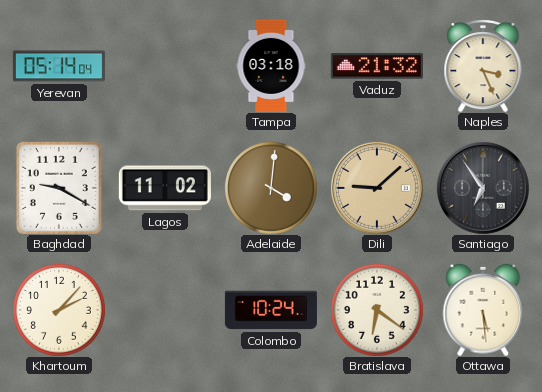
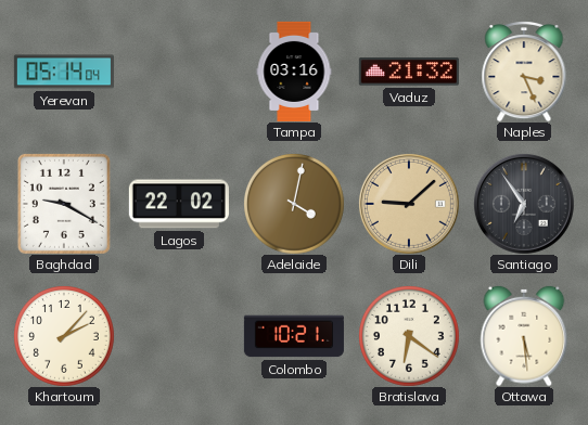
Tampa: 03:18 -> 03:16
Lagos: 11:02 -> 22:02
Adelaide: 4:01 -> 4:02
Colombo: 10:24 -> 10:21
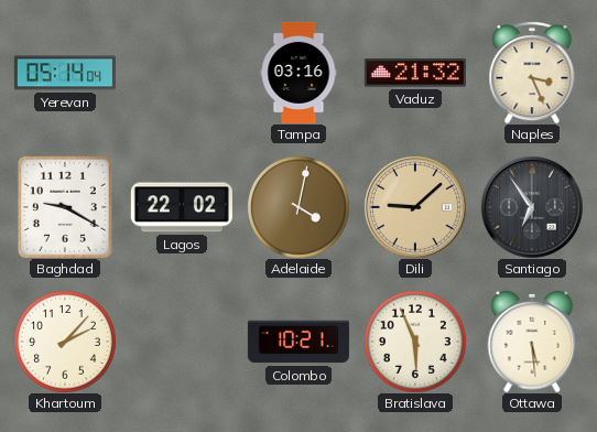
Bratislava: 6:21 -> 5:56
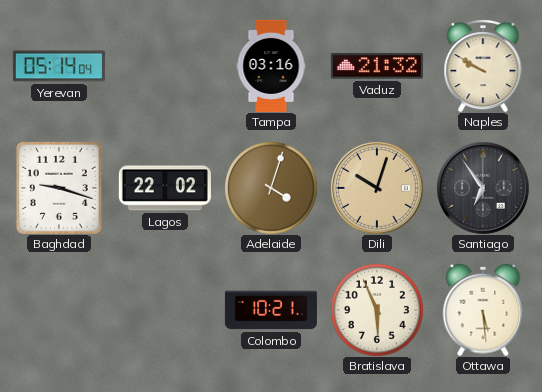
Naples: 3:26 -> 9:50
Baghdad: 9:20 -> 9:18
Adelaide: 4:02 -> 4:03
Dili: 9:08 -> 10:03
Khartoum: 2:07 -> none
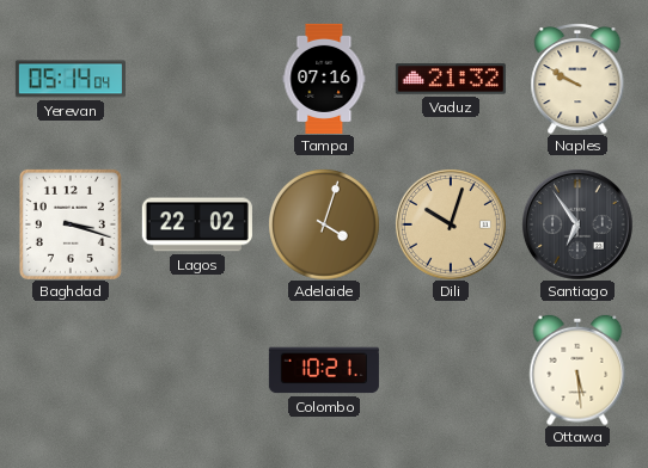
Tampa: 03:16 -> 07:16
Baghdad: 9:18 -> 3:18
Bratislava: 5:56 -> none
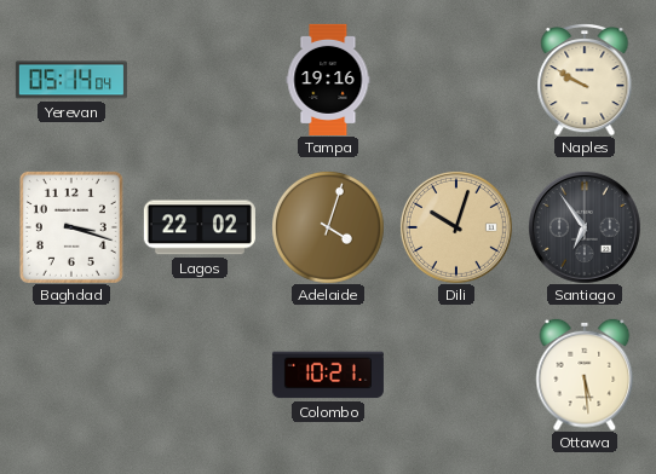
Tampa: 07:16 -> 19:16
Vaduz: 21:32 -> none
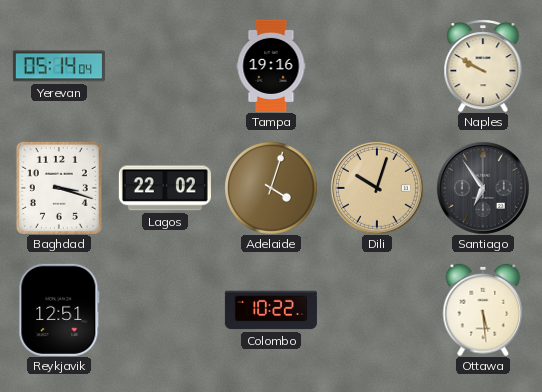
Reykjavik: none -> 12:51
Colombo: 10:21 -> 10:22
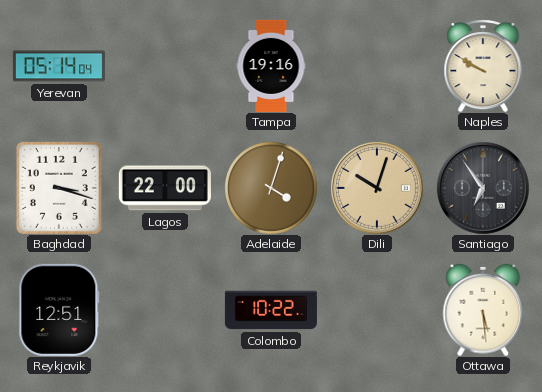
Lagos: 22:02 -> 22:00
